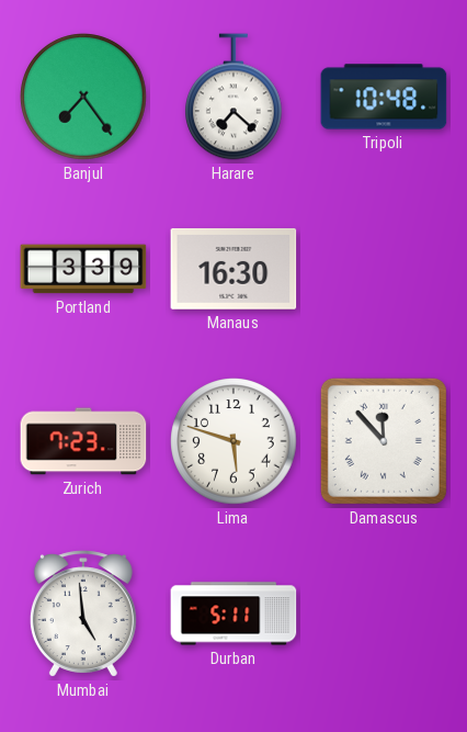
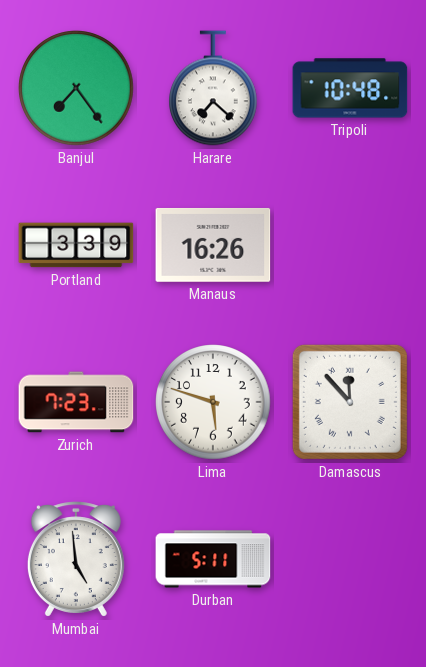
Manaus: 16:30 -> 16:26
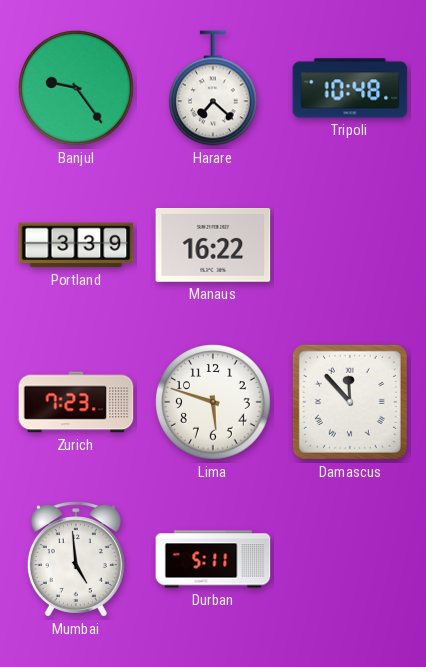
Banjul: 7:24 -> 9:24
Manaus: 16:26 -> 16:22
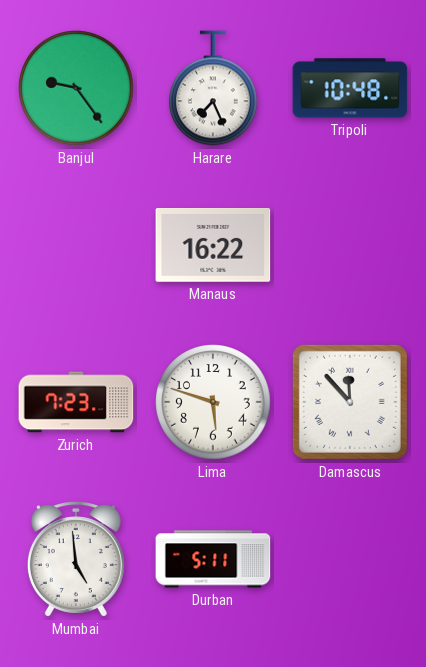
Harare: 7:22 -> 7:26
Portland: 3:39 -> none
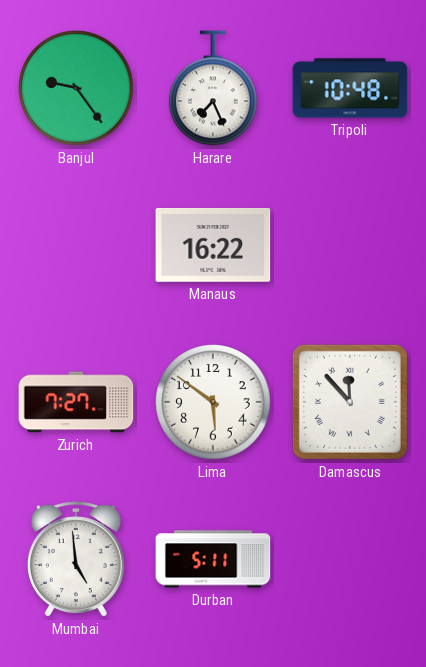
Zurich: 7:23 -> 7:27
Lima: 5:48 -> 5:51
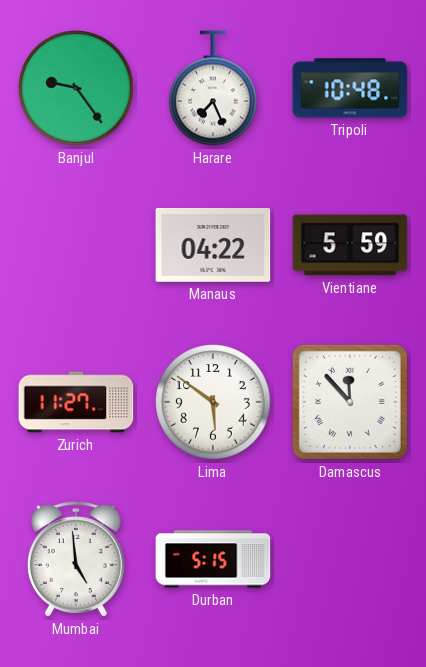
Manaus: 16:22 -> 04:22
Vientiane: none -> 5:59
Zurich: 7:27 -> 11:27
Durban: 5:11 -> 5:15
